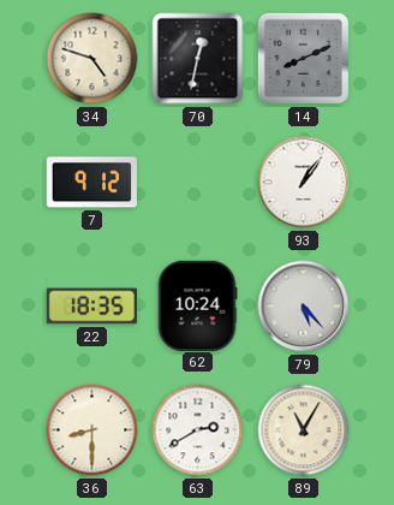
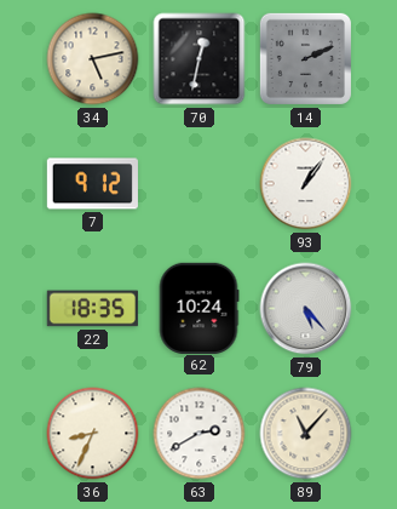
34: 4:48 -> 5:13
14: 8:11 -> 2:11
36: 8:30 -> 8:34
89: 11:05 -> 11:07
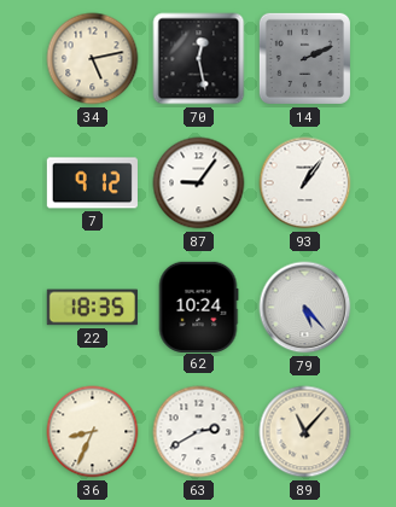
70: 12:32 -> 12:28
87: none -> 9:06
